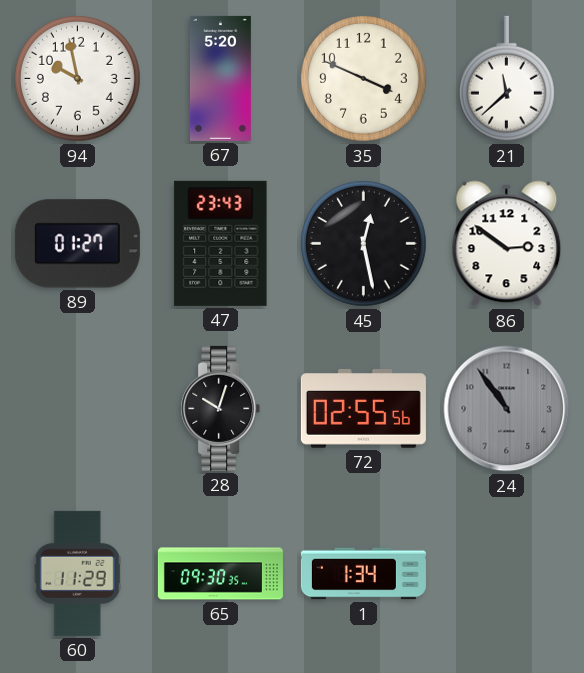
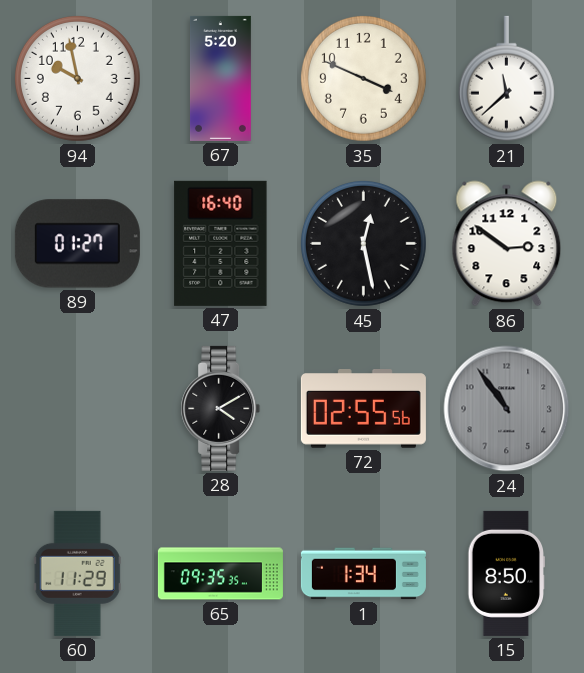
47: 23:43 -> 16:40
28: 10:03 -> 4:10
65: 09:30 -> 09:35
15: none -> 8:50
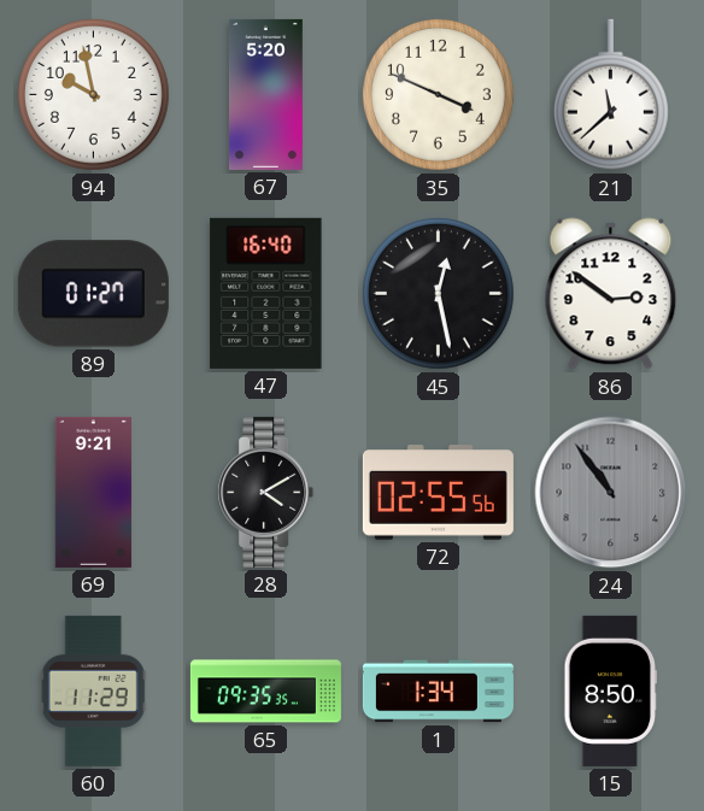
69: none -> 9:21
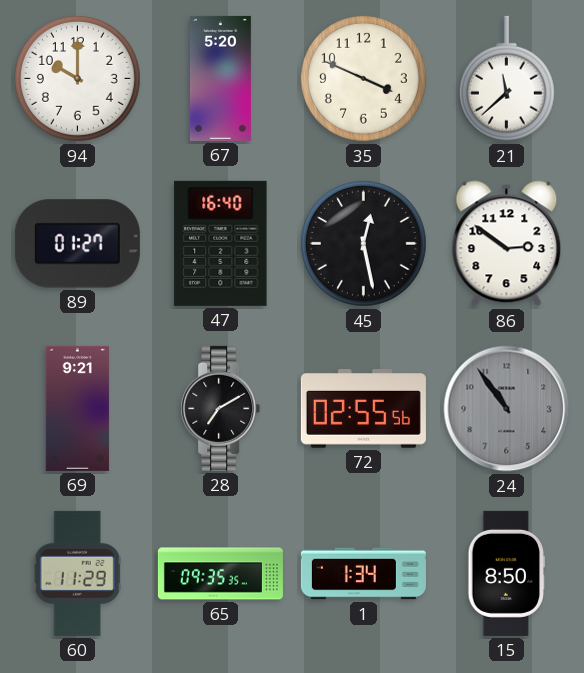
94: 9:58 -> 10:00
28: 4:10 -> 7:10
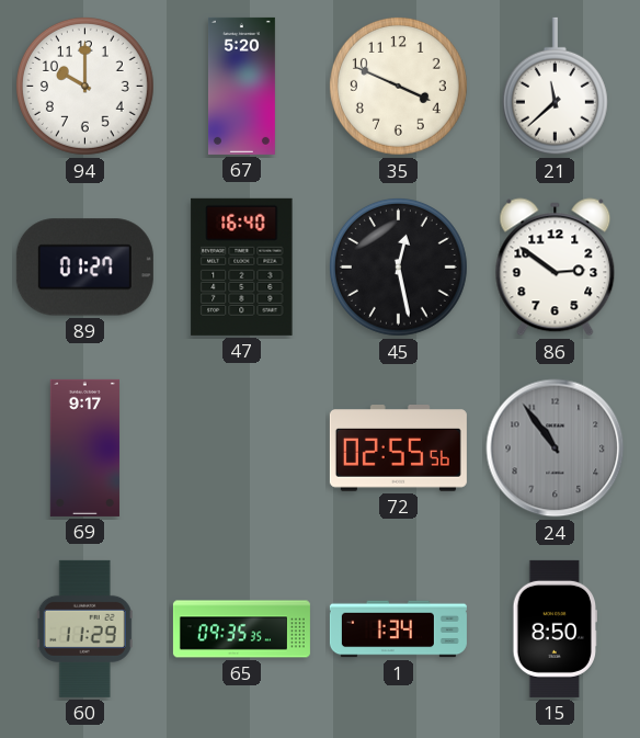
69: 9:21 -> 9:17
28: 7:10 -> none
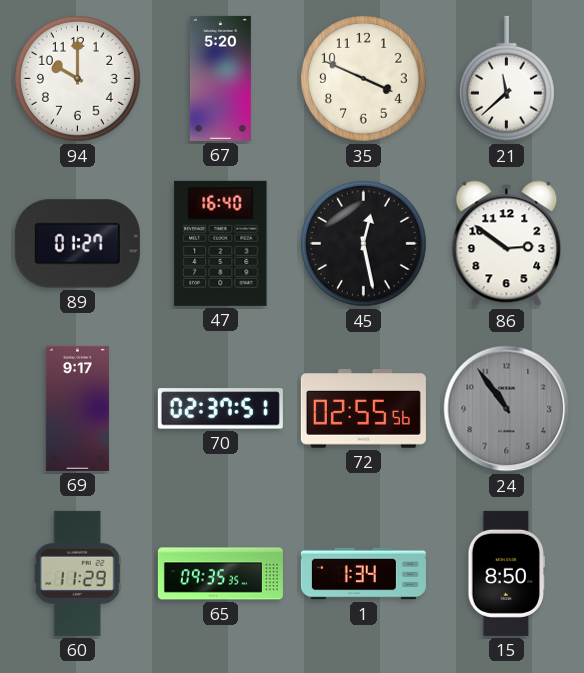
70: none -> 02:37
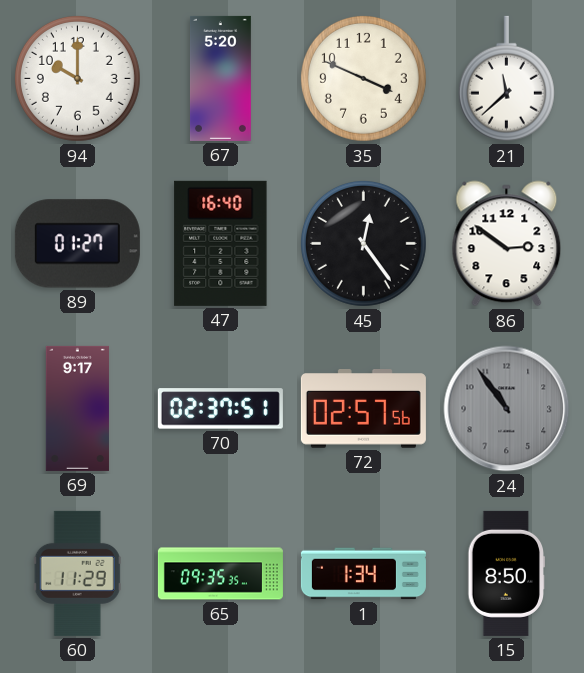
45: 12:28 -> 12:24
72: 02:55 -> 02:57
